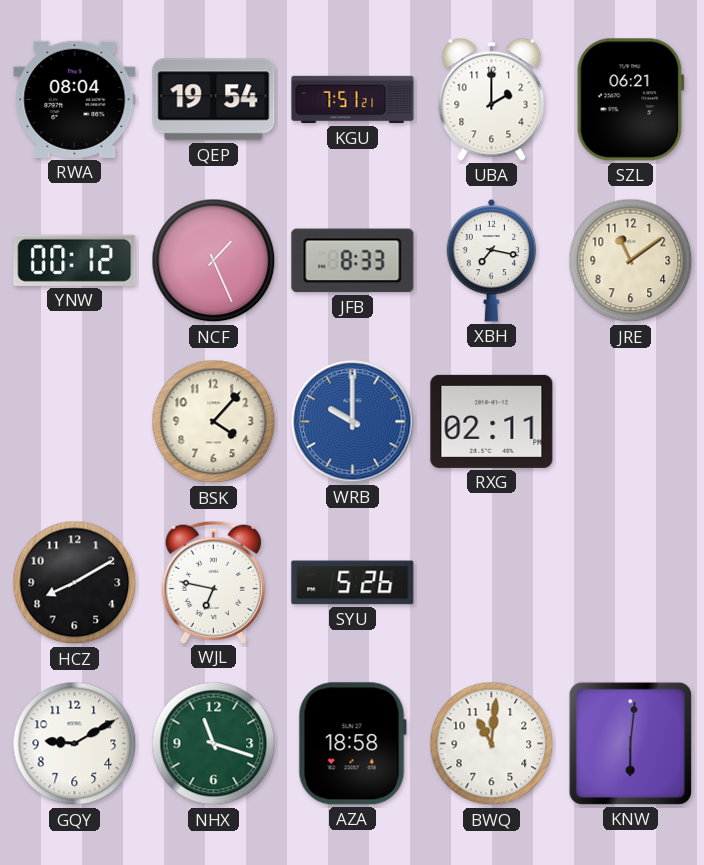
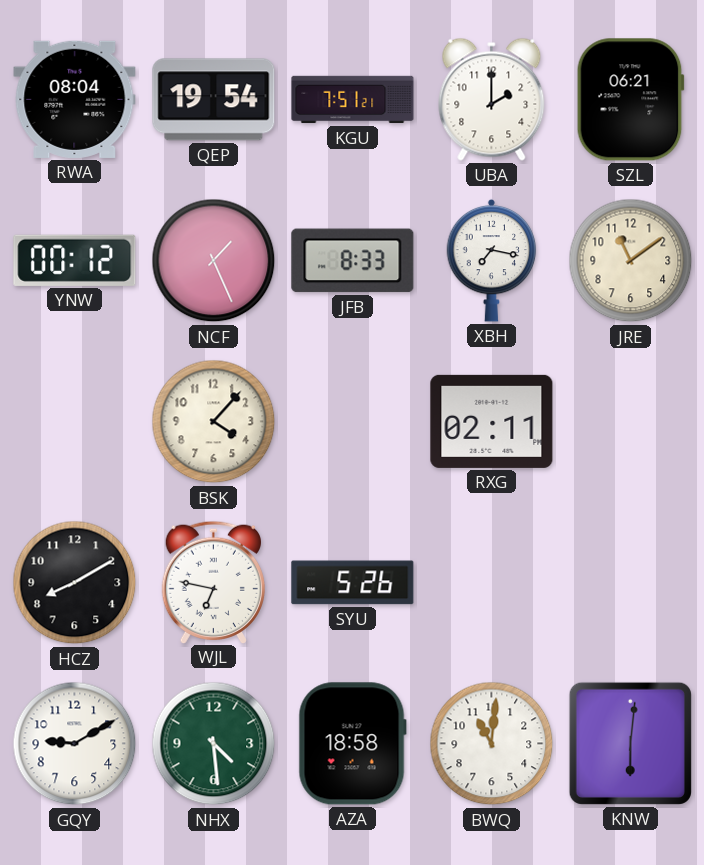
WRB: 10:00 -> none
NHX: 11:18 -> 4:29
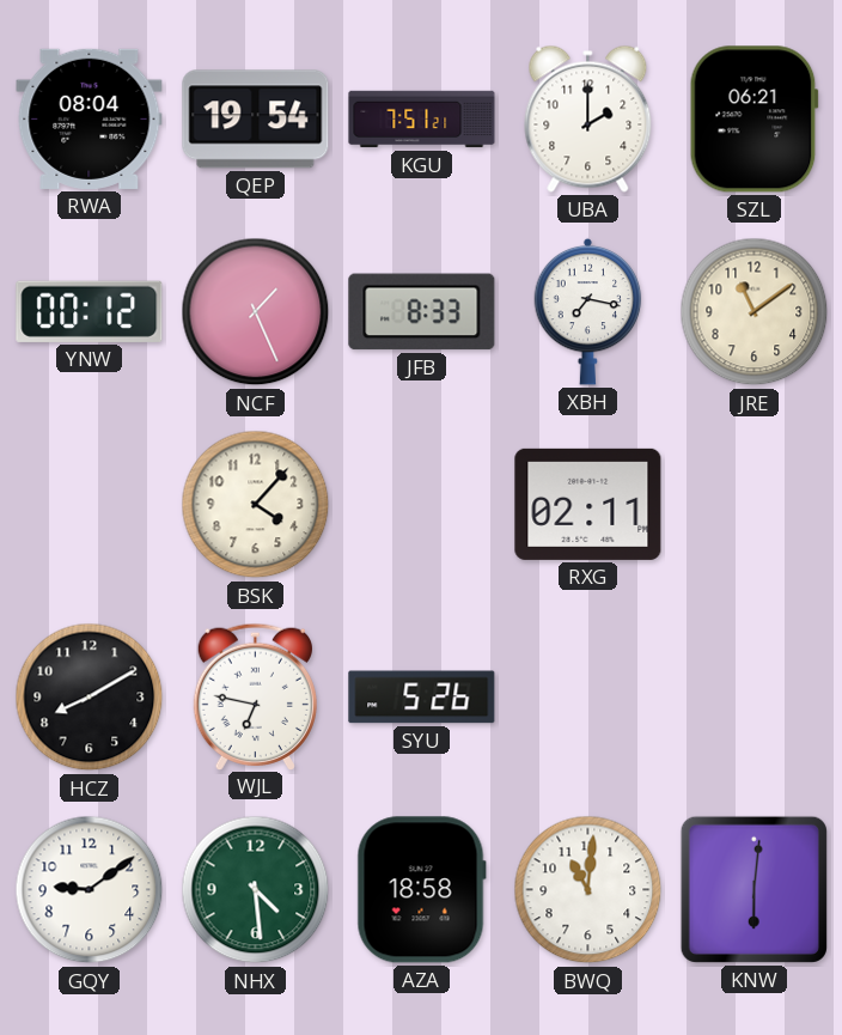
GQY: 9:10 -> 9:09
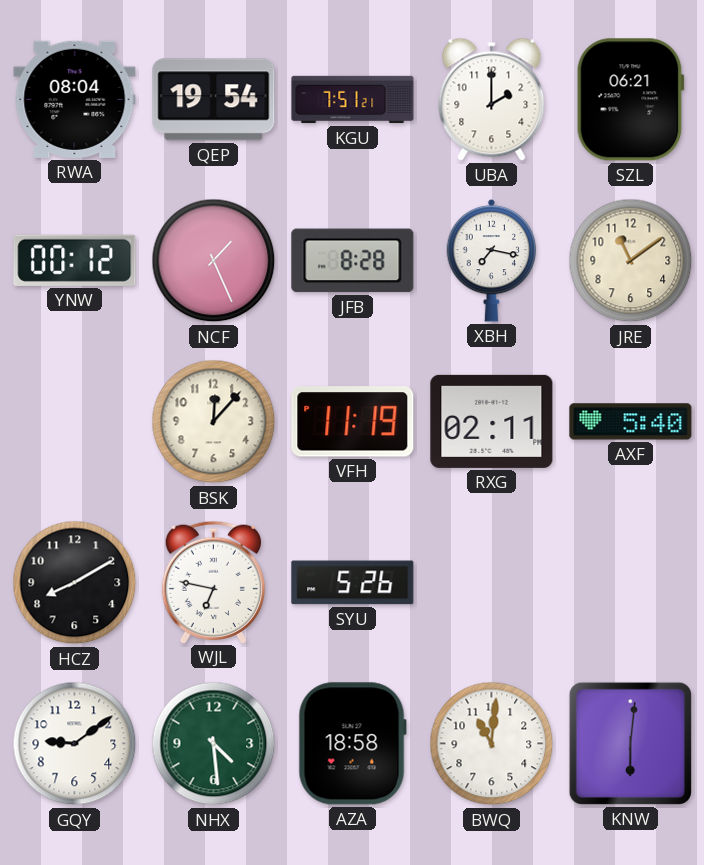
JFB: 8:33 -> 8:28
BSK: 4:07 -> 12:07
VFH: none -> 11:19
AXF: none -> 5:40
